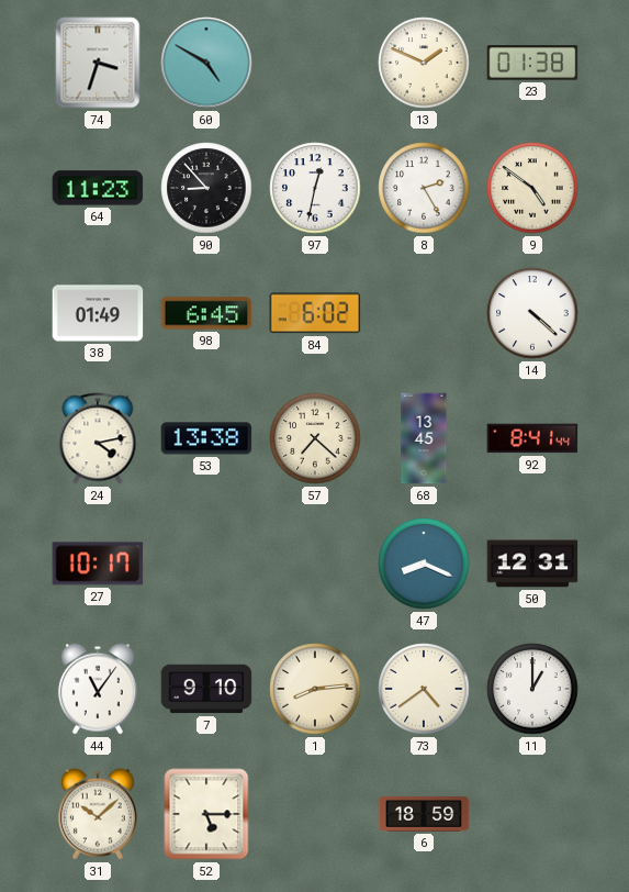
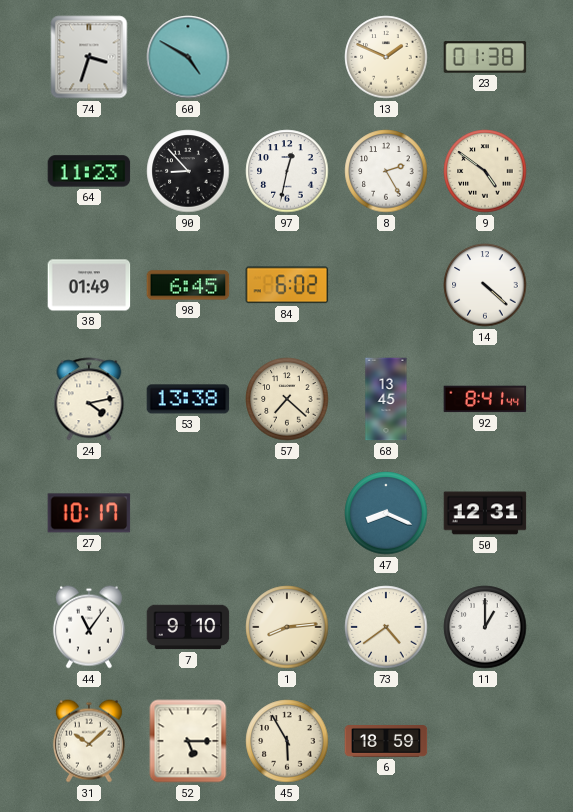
45: none -> 5:55
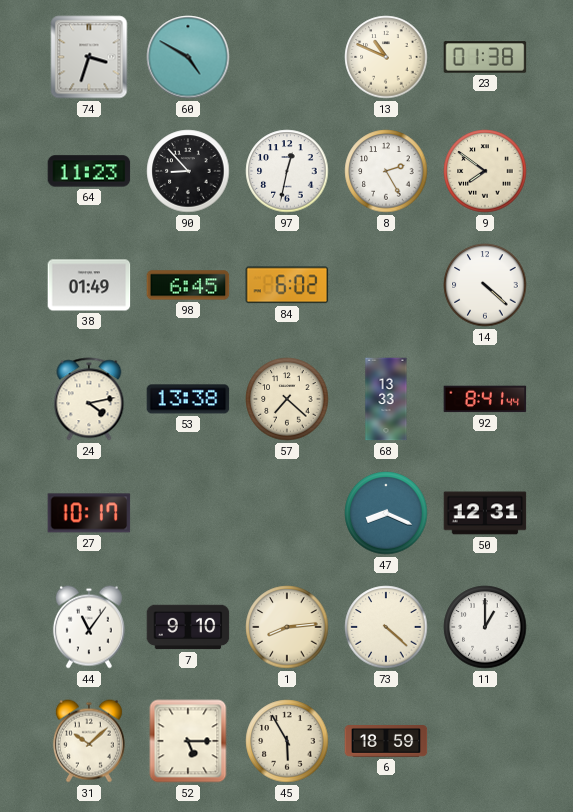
13: 1:49 -> 10:49
9: 4:51 -> 7:51
68: 13:45 -> 13:33
73: 4:39 -> 4:22
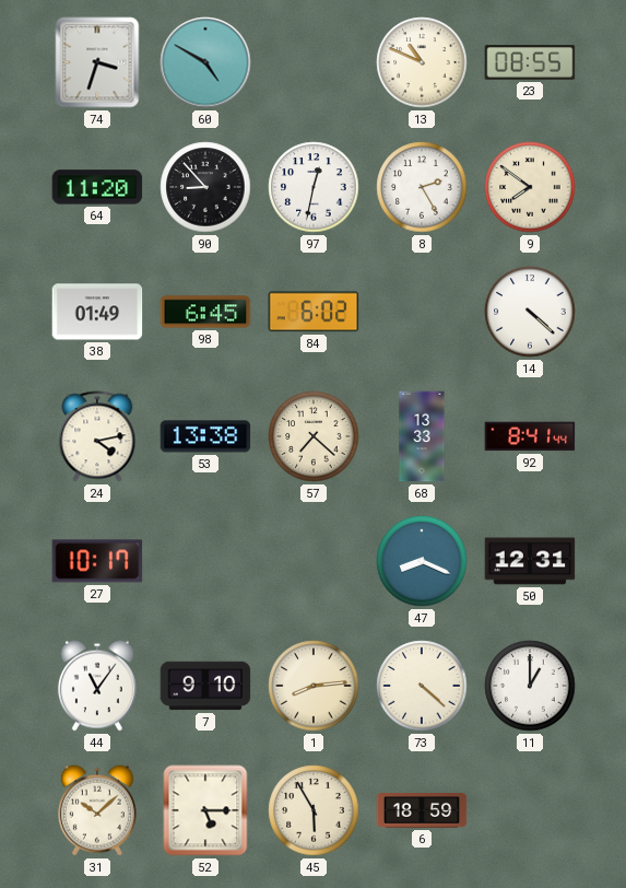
23: 01:38 -> 08:55
64: 11:23 -> 11:20
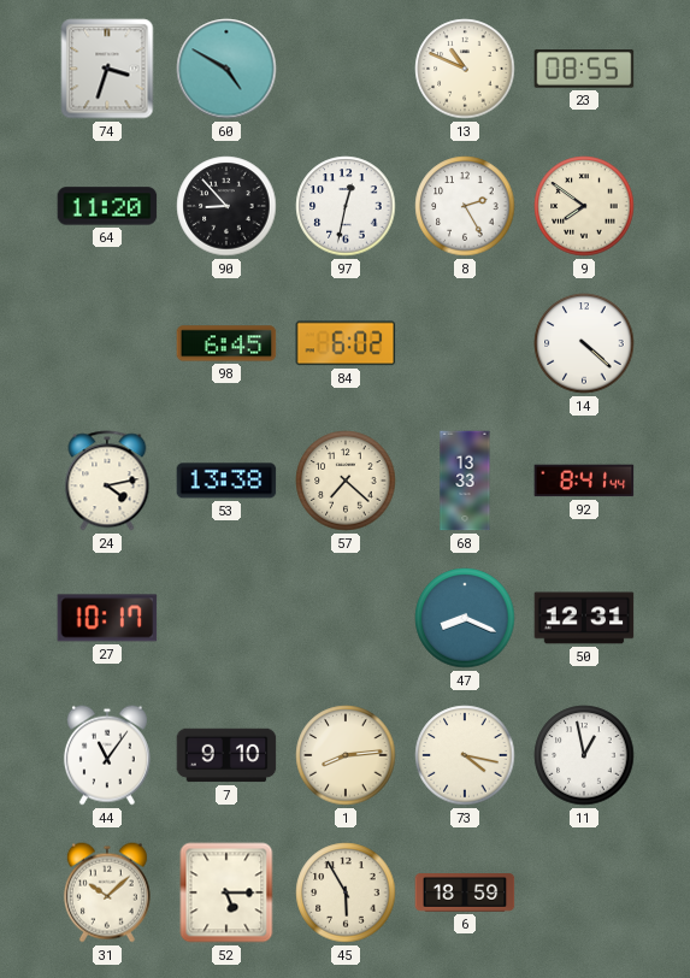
38: 01:49 -> none
73: 4:22 -> 4:17
11: 1:00 -> 12:58
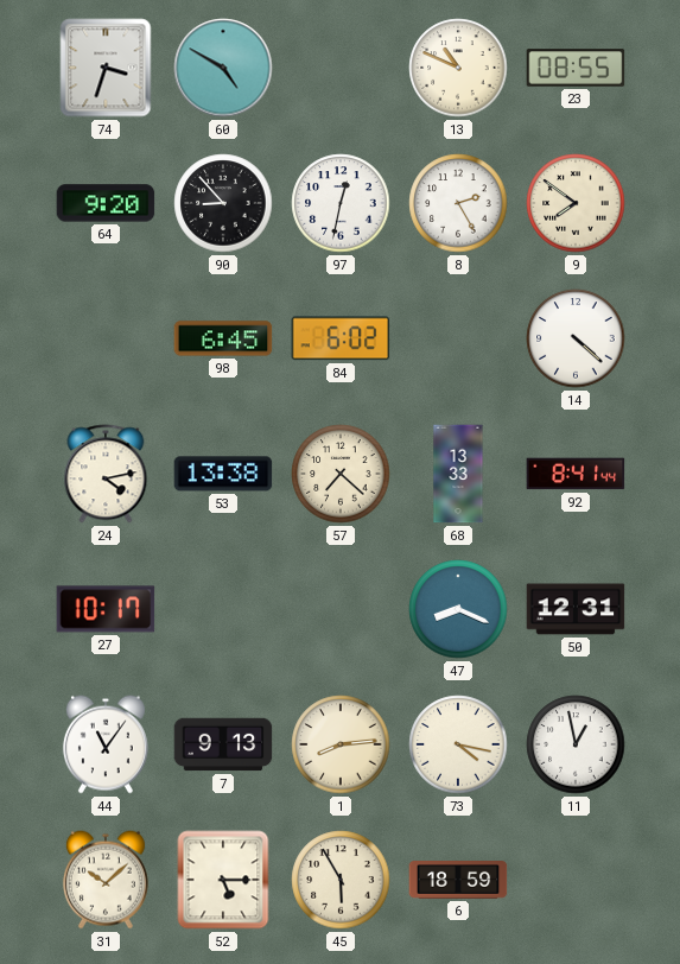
64: 11:20 -> 9:20
7: 9:10 -> 9:13
